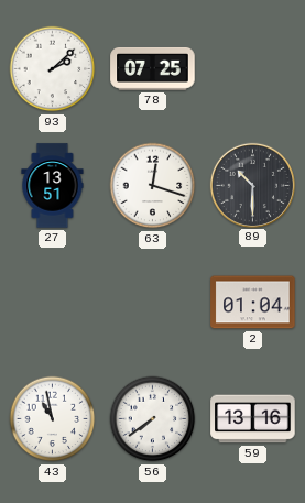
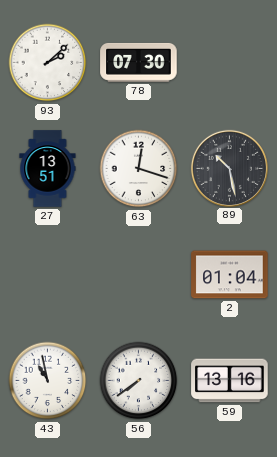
78: 07:25 -> 07:30
89: 10:30 -> 10:28
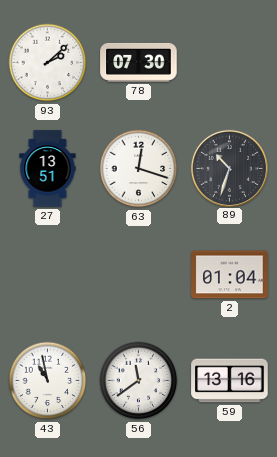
89: 10:28 -> 10:33
56: 7:39 -> 11:39
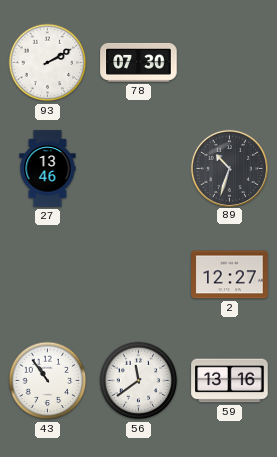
93: 2:08 -> 2:10
27: 13:51 -> 13:46
63: 12:18 -> none
2: 01:04 -> 12:27
43: 10:58 -> 10:54
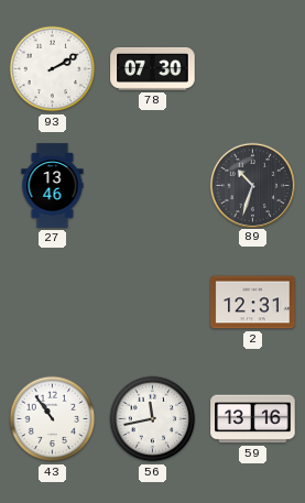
2: 12:27 -> 12:31
56: 11:39 -> 11:43
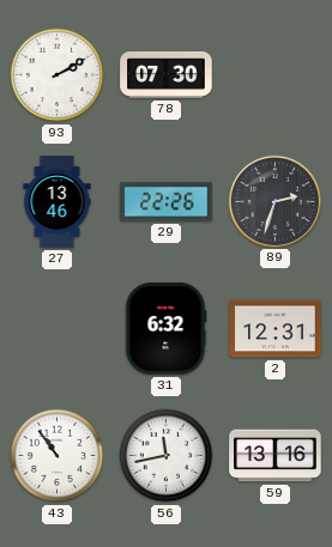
29: none -> 22:26
89: 10:33 -> 2:33
31: none -> 6:32
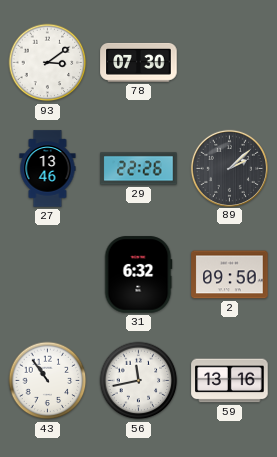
93: 2:10 -> 3:09
89: 2:33 -> 2:08
2: 12:31 -> 09:50
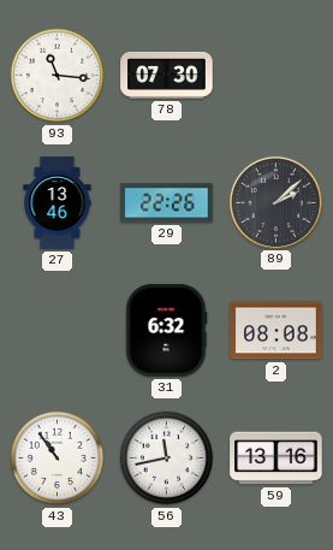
93: 3:09 -> 11:16
2: 09:50 -> 08:08
